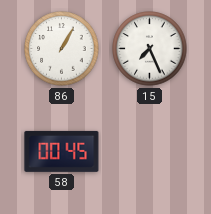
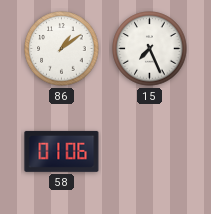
86: 1:05 -> 1:09
58: 00:45 -> 01:06
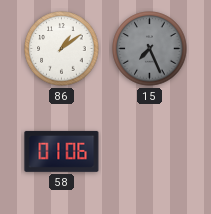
15 dial: white -> grey
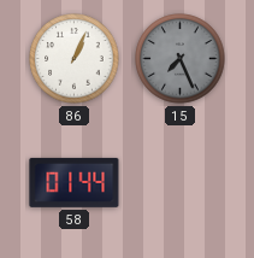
86: 1:09 -> 1:04
58: 01:06 -> 01:44
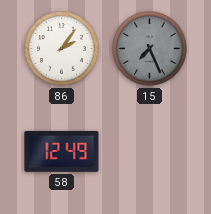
86: 1:04 -> 2:06
58: 01:44 -> 12:49
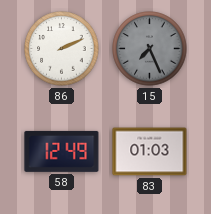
86: 2:06 -> 2:11
83: none -> 01:03
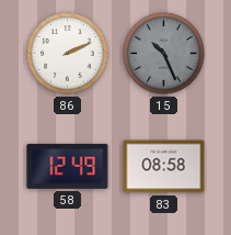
15: 7:26 -> 10:26
83: 01:03 -> 08:58
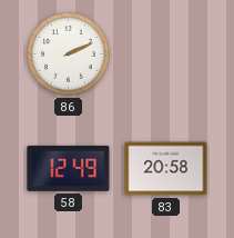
15: 10:26 -> none
83: 08:58 -> 20:58
